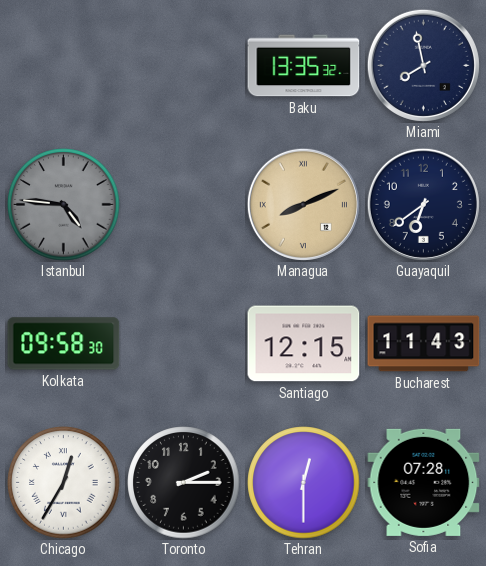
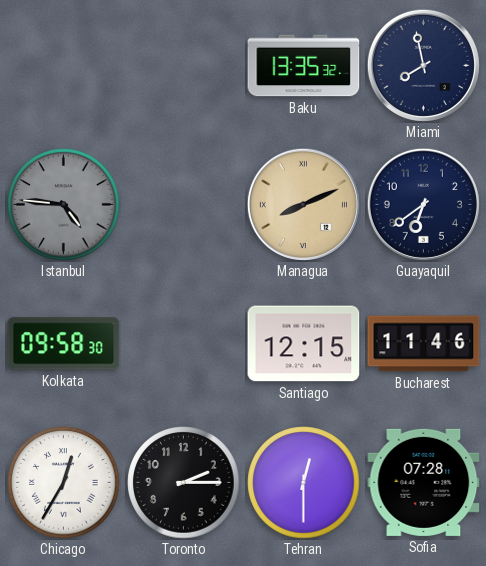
Bucharest: 11:43 -> 11:46
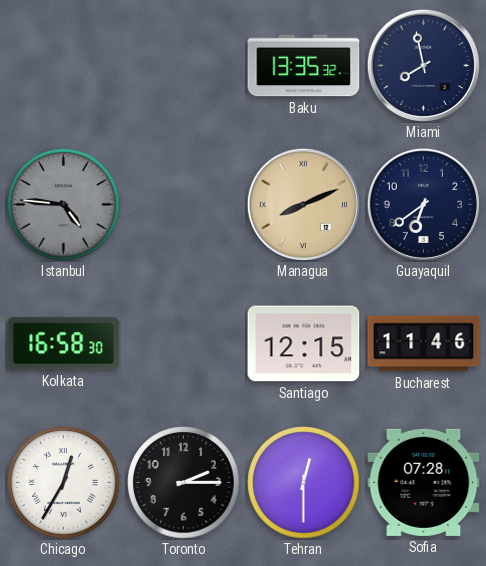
Kolkata: 09:58 -> 16:58
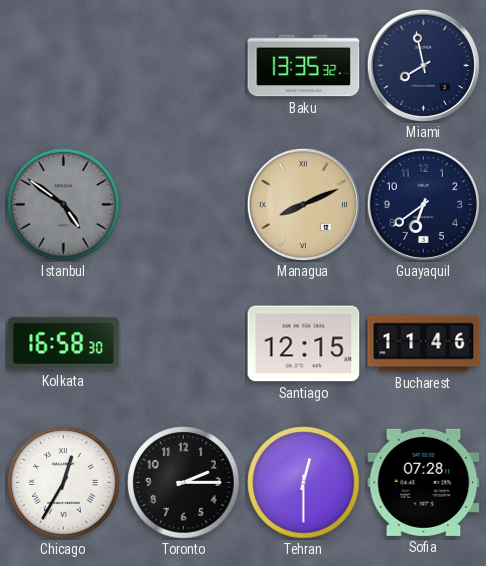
Istanbul: 4:46 -> 4:51
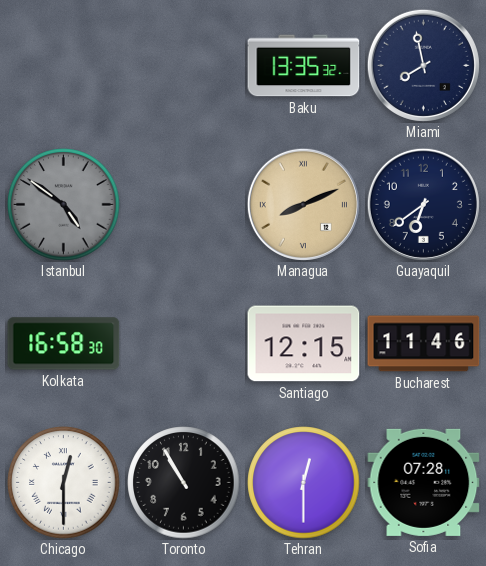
Chicago: 12:35 -> 12:30
Toronto: 2:15 -> 10:55
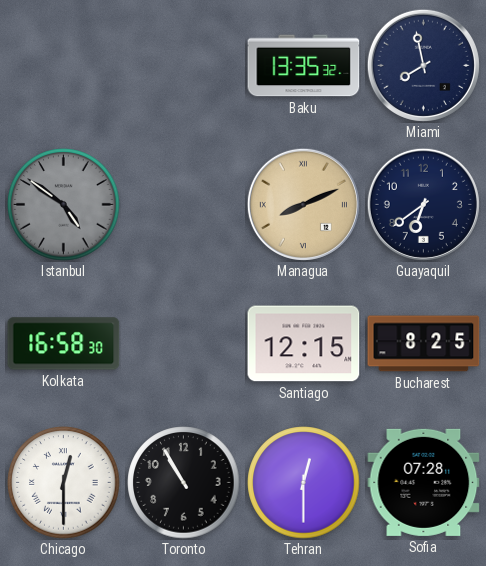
Bucharest: 11:46 -> 8:25
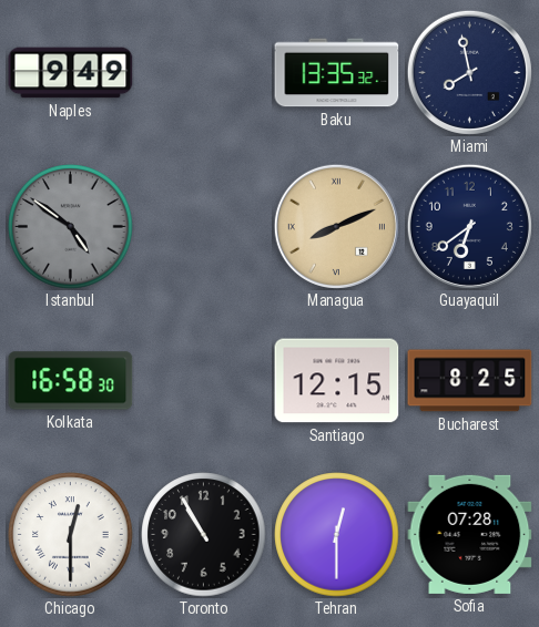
Naples: none -> 9:49
